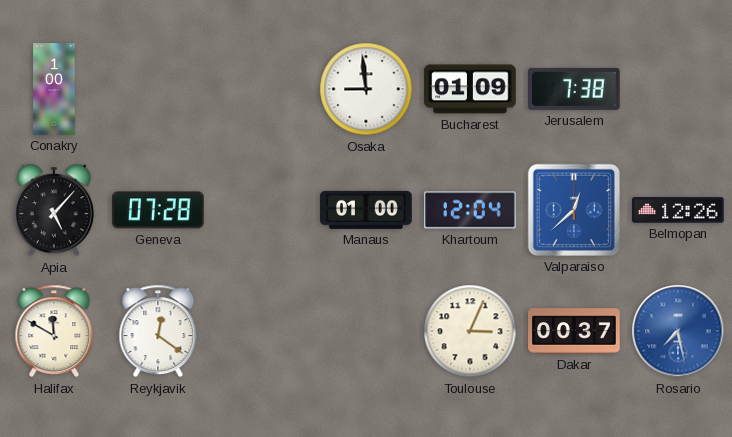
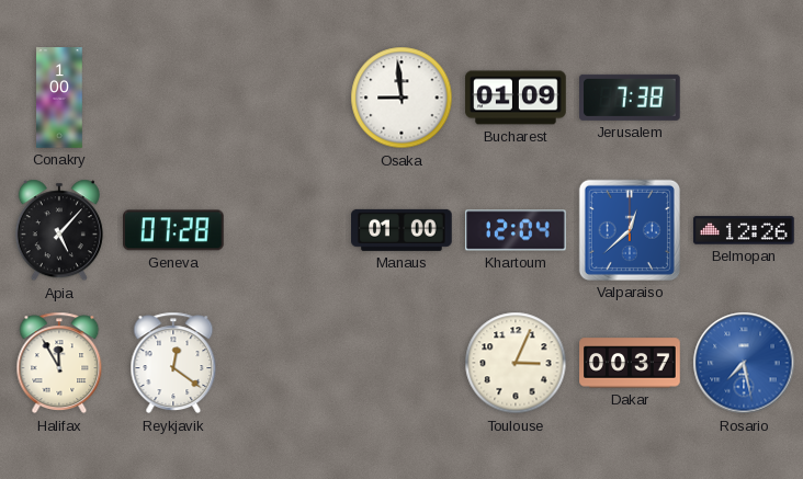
Halifax: 11:50 -> 11:55
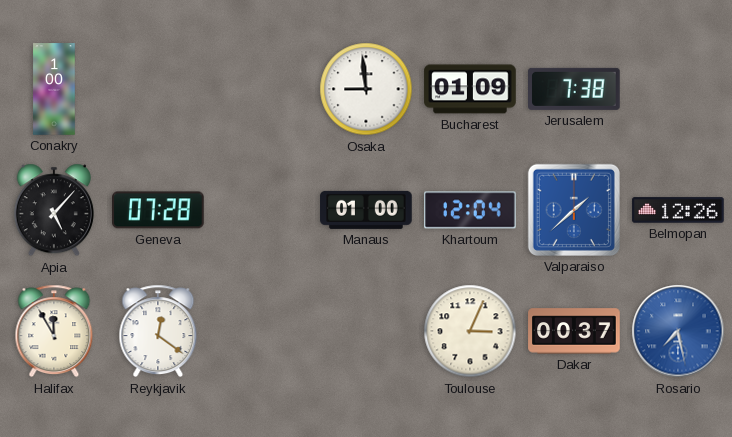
Valparaiso: 12:38 -> 1:38
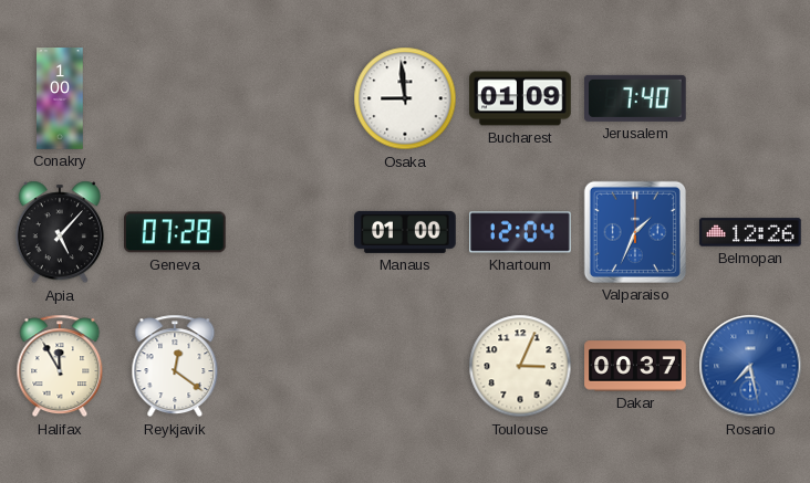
Jerusalem: 7:38 -> 7:40
Valparaiso: 1:38 -> 1:34
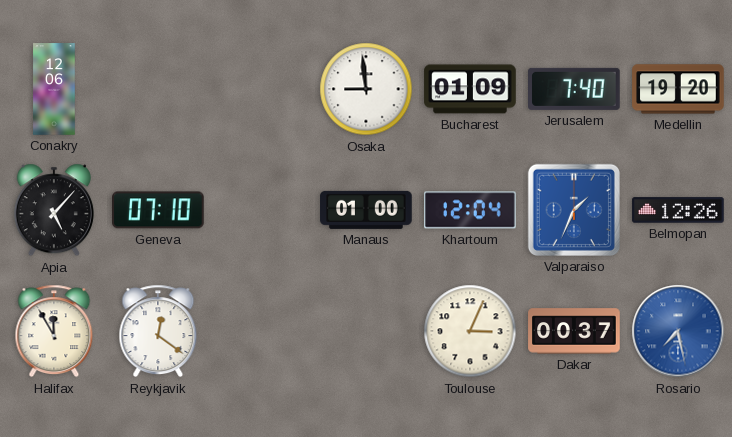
Conakry: 1:00 -> 12:06
Medellin: none -> 19:20
Geneva: 07:28 -> 07:10
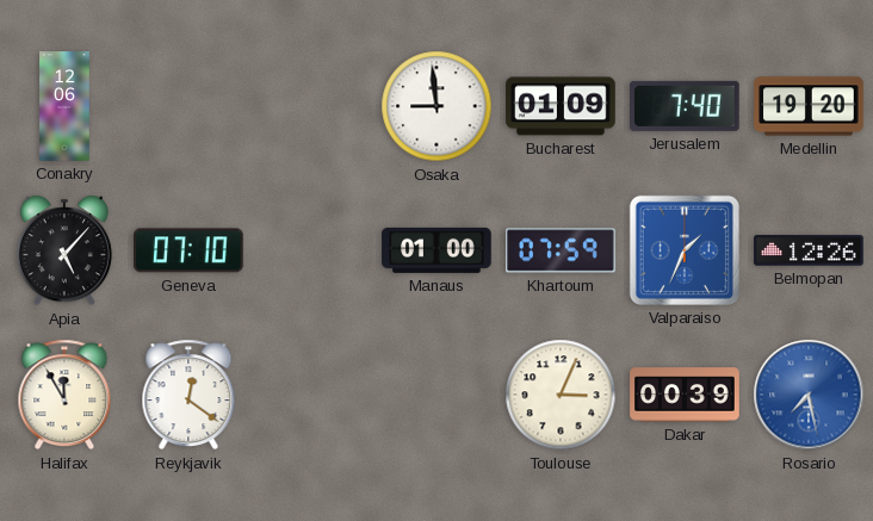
Khartoum: 12:04 -> 07:59
Dakar: 00:37 -> 00:39
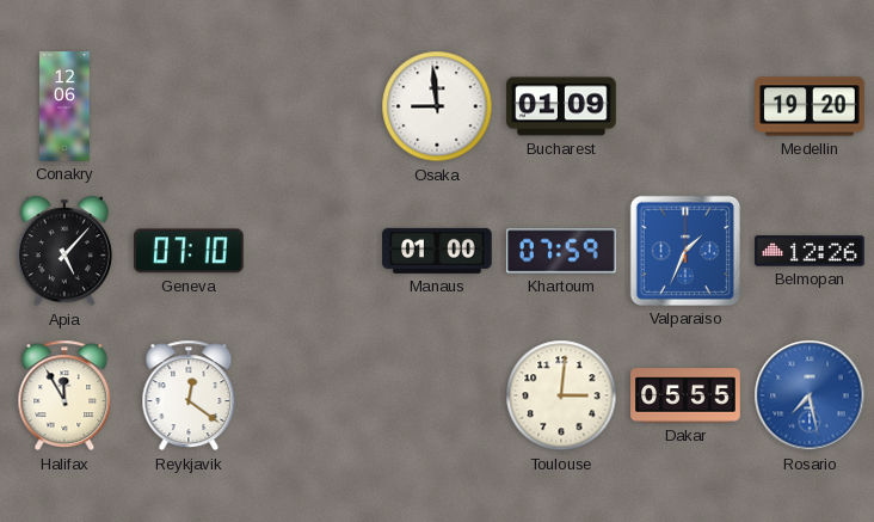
Jerusalem: 7:40 -> none
Toulouse: 3:04 -> 3:01
Dakar: 00:39 -> 05:55
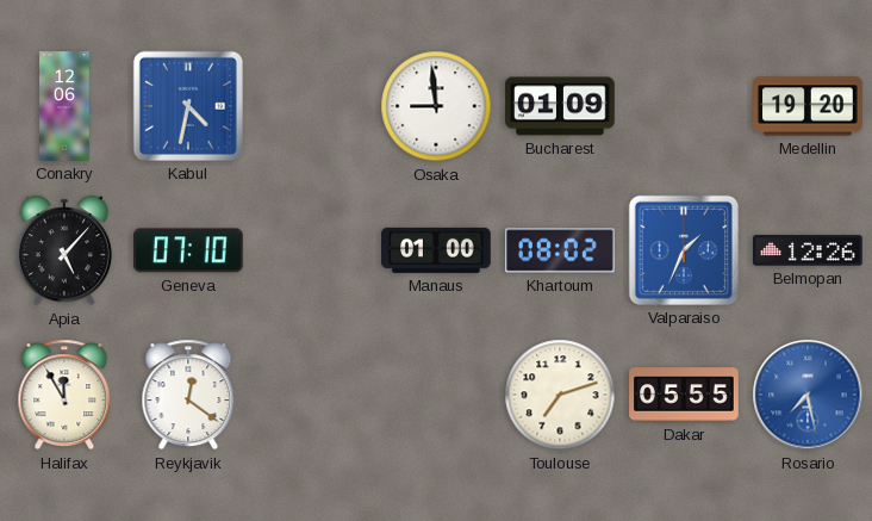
Kabul: none -> 4:32
Khartoum: 07:59 -> 08:02
Toulouse: 3:01 -> 7:12
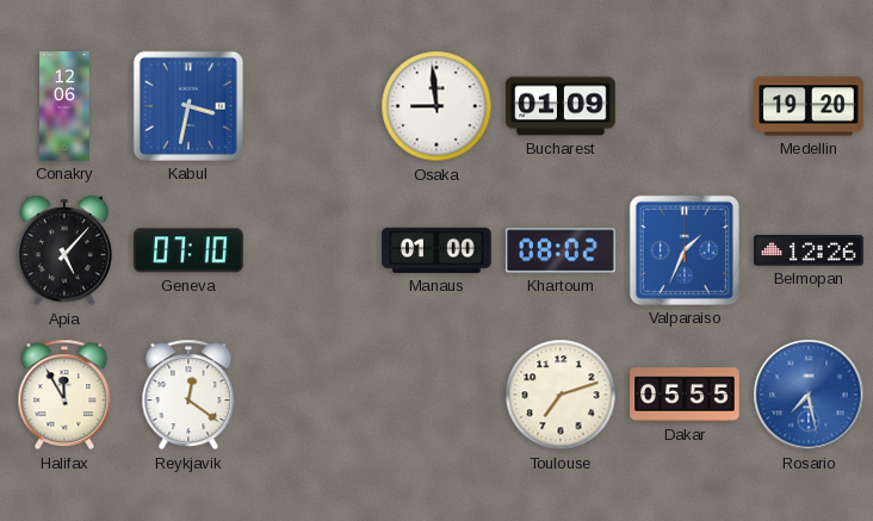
Kabul: 4:32 -> 3:32
